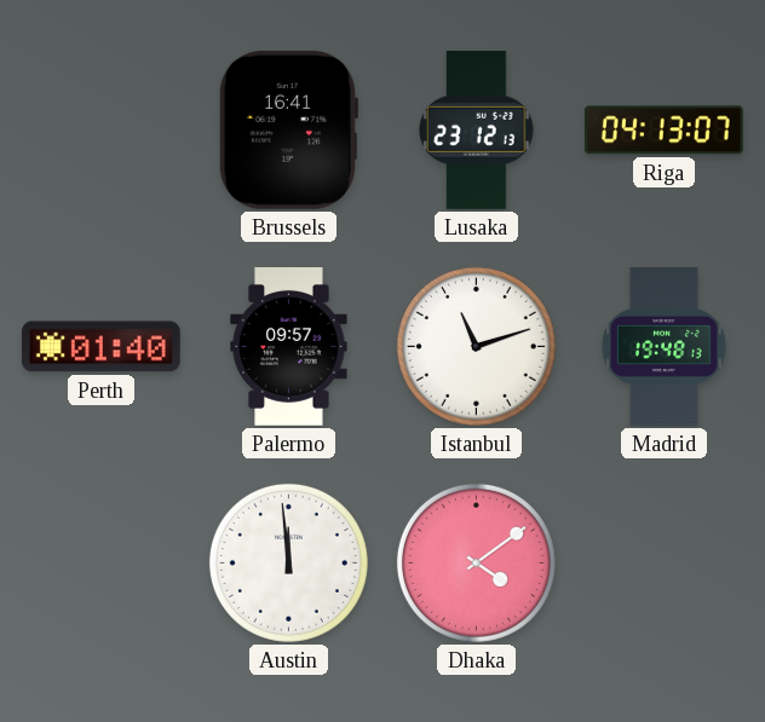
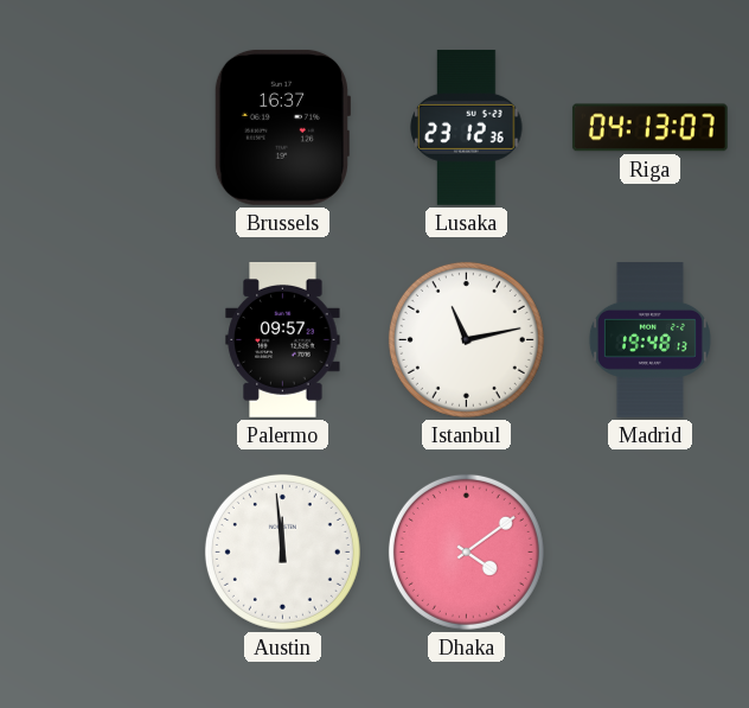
Brussels: 16:41 -> 16:37
Lusaka: 23:12:13 -> 23:12:36
Perth: 01:40 -> none
Istanbul: 11:12 -> 11:13
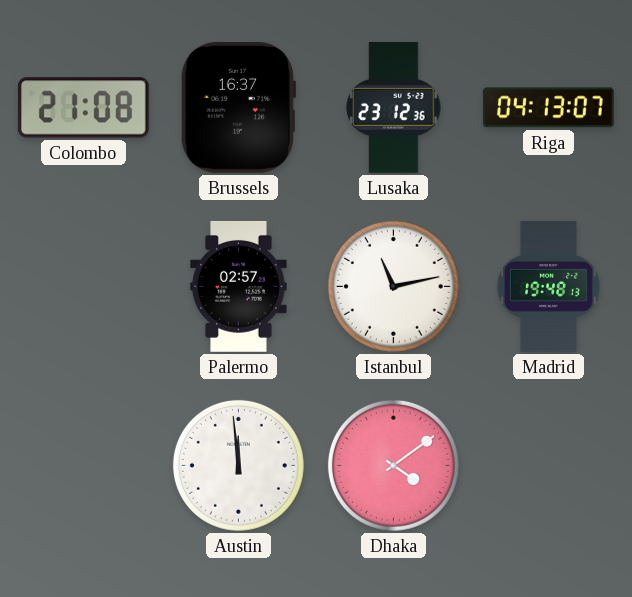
Colombo: none -> 21:08
Palermo: 09:57 -> 02:57
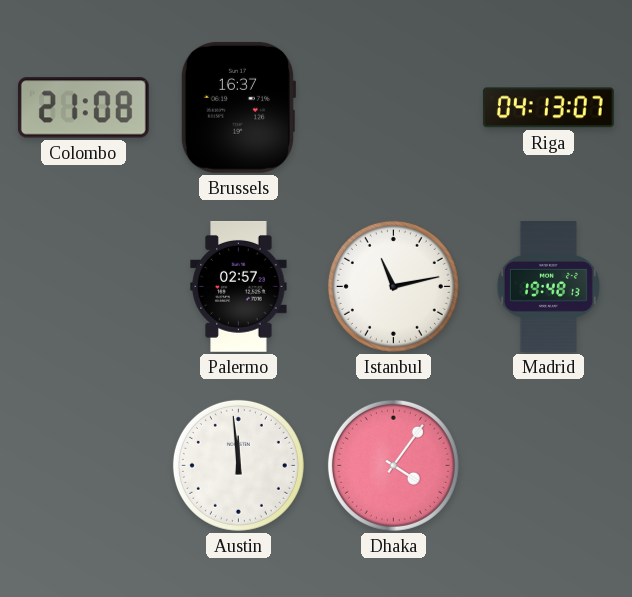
Lusaka: 23:12 -> none
Dhaka: 4:09 -> 4:06
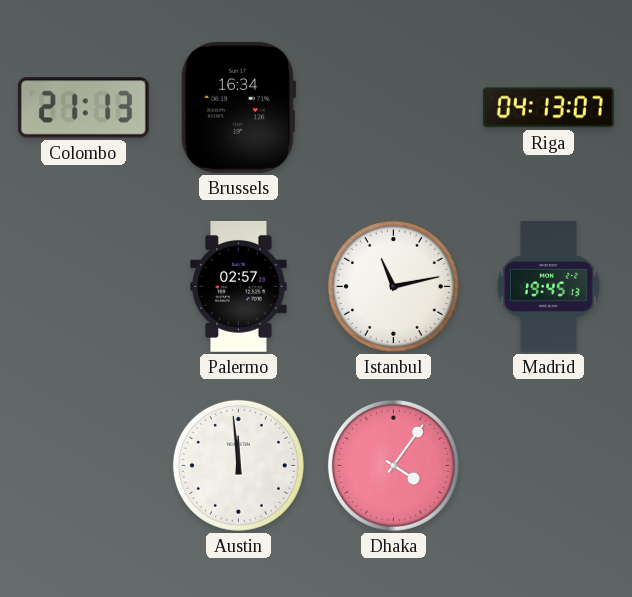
Colombo: 21:08 -> 21:13
Brussels: 16:37 -> 16:34
Madrid: 19:48 -> 19:45
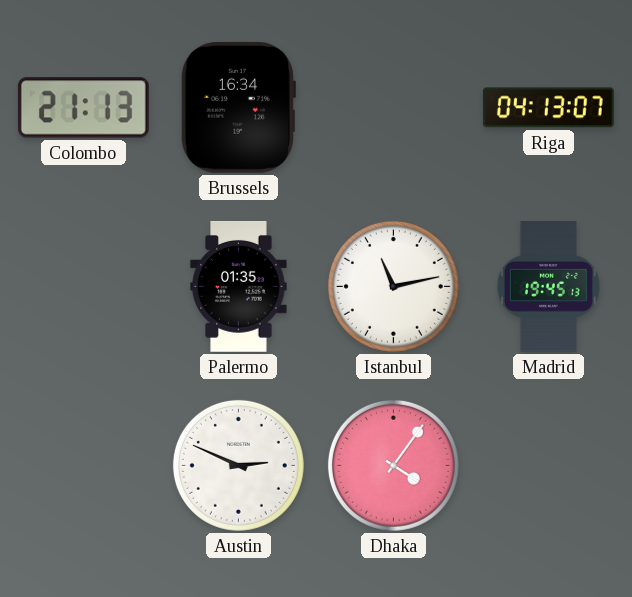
Palermo: 02:57 -> 01:35
Austin: 11:59 -> 2:49
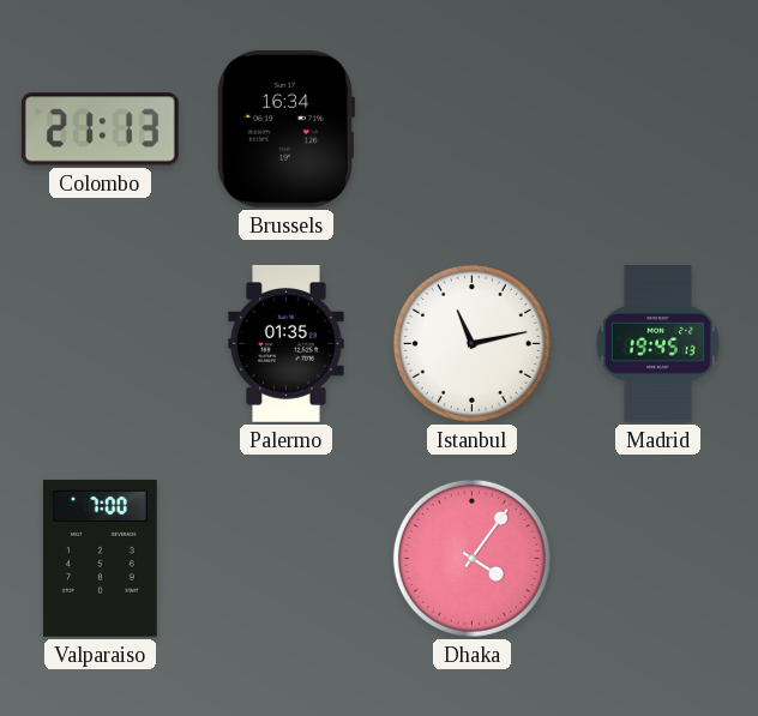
Riga: 04:13 -> none
Valparaiso: none -> 7:00
Austin: 2:49 -> none
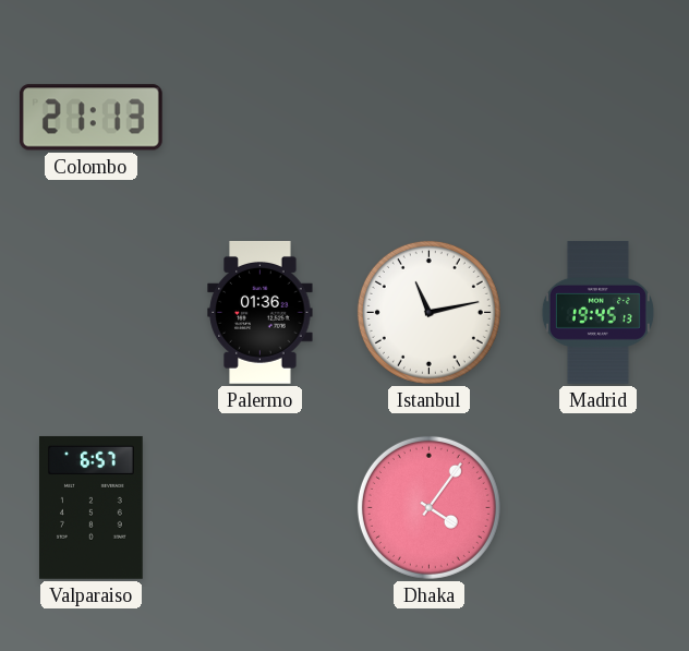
Brussels: 16:34 -> none
Palermo: 01:35 -> 01:36
Valparaiso: 7:00 -> 6:57
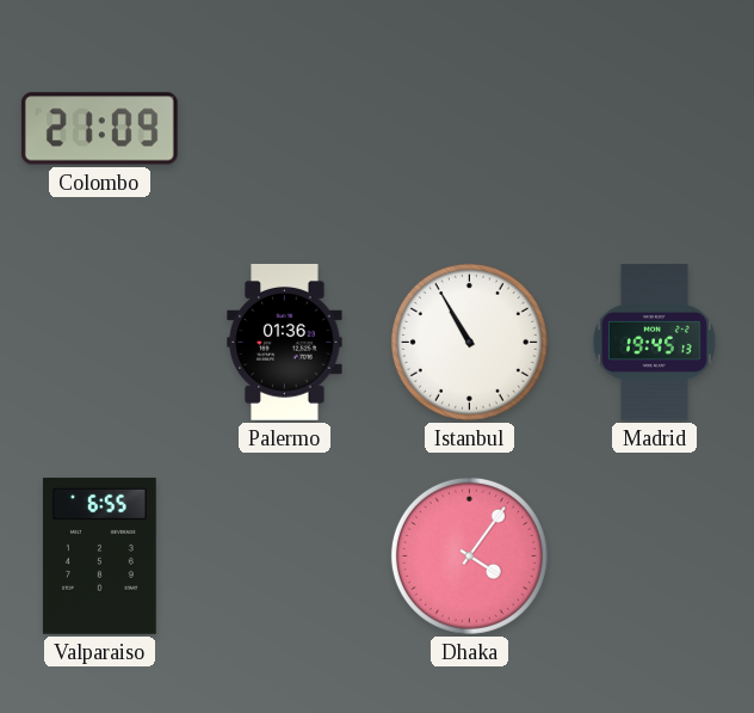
Colombo: 21:13 -> 21:09
Istanbul: 11:13 -> 10:55
Valparaiso: 6:57 -> 6:55
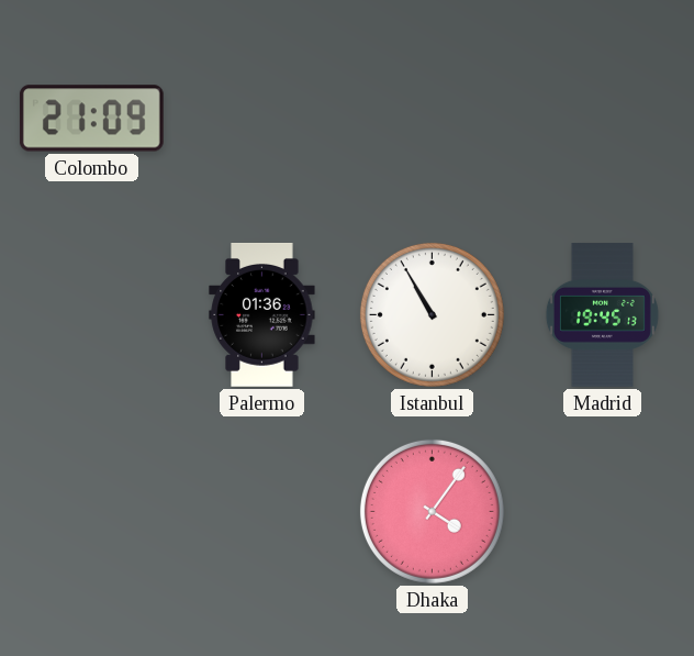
Valparaiso: 6:55 -> none
